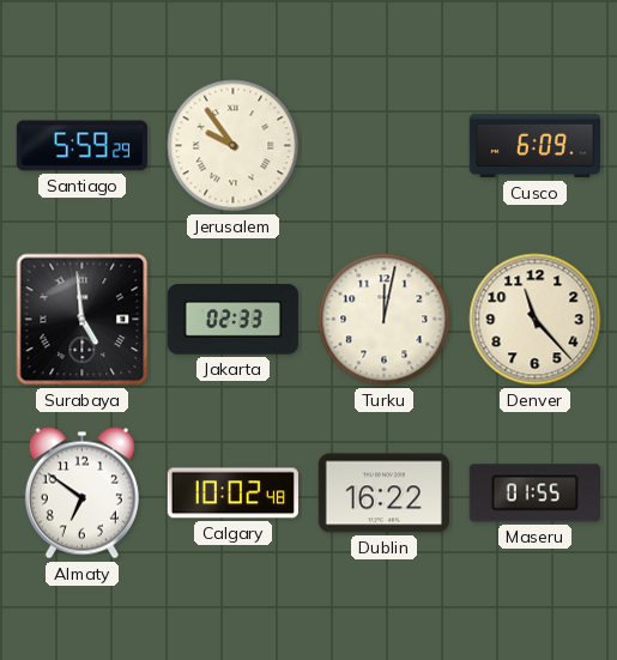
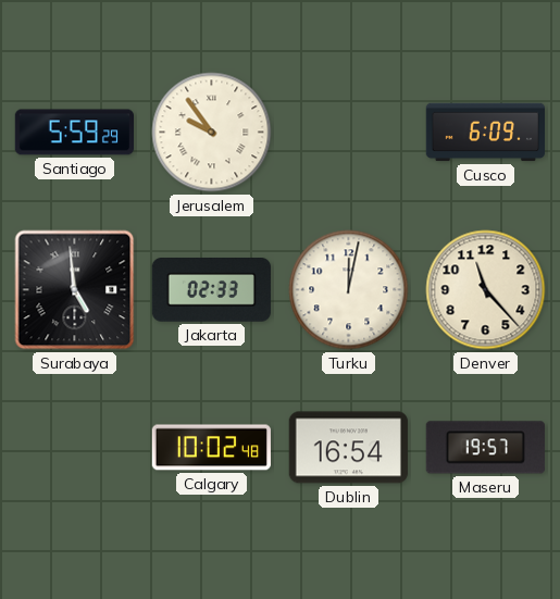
Almaty: 6:51 -> none
Dublin: 16:22 -> 16:54
Maseru: 01:55 -> 19:57
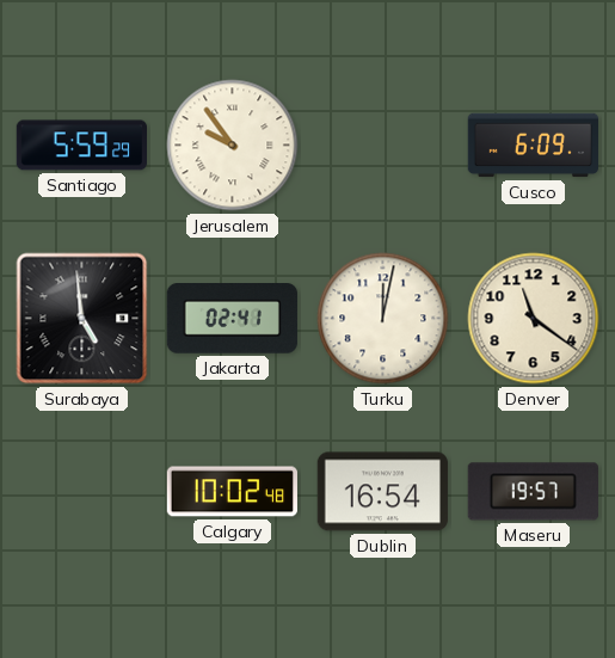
Jakarta: 02:33 -> 02:41
Denver: 11:23 -> 11:21
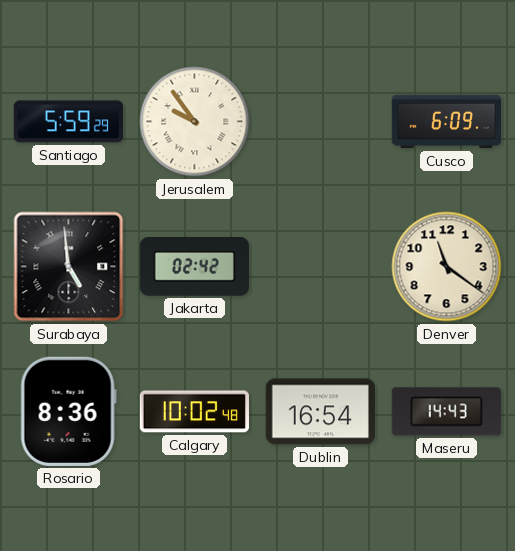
Jakarta: 02:41 -> 02:42
Turku: 12:02 -> none
Rosario: none -> 8:36
Maseru: 19:57 -> 14:43
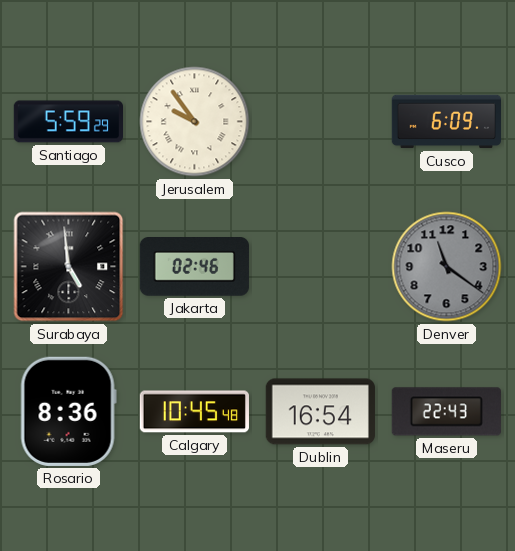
Jakarta: 02:42 -> 02:46
Denver dial: cream -> grey
Calgary: 10:02 -> 10:45
Maseru: 14:43 -> 22:43
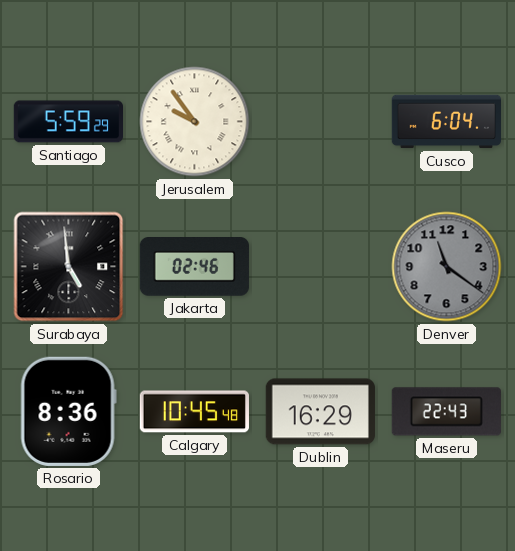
Cusco: 6:09 -> 6:04
Dublin: 16:54 -> 16:29
